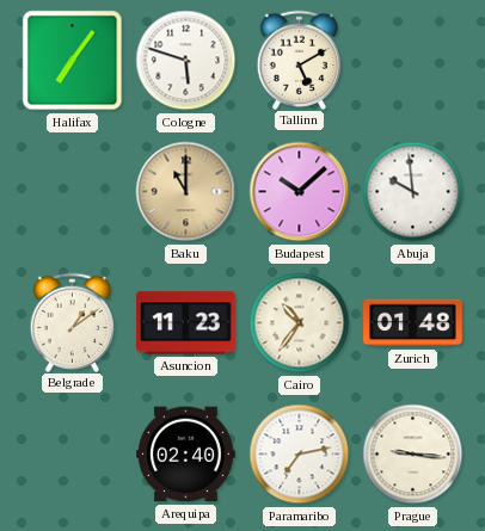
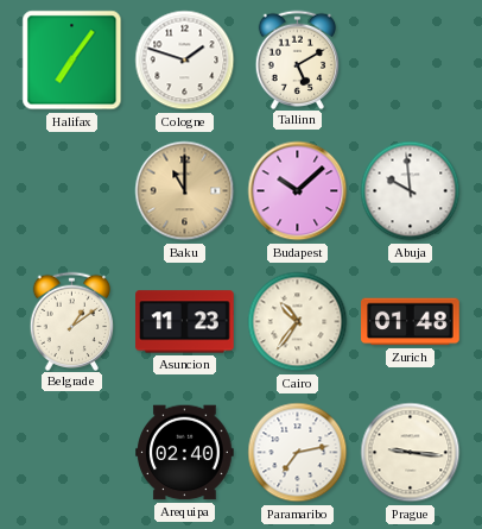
Cologne: 5:48 -> 1:48
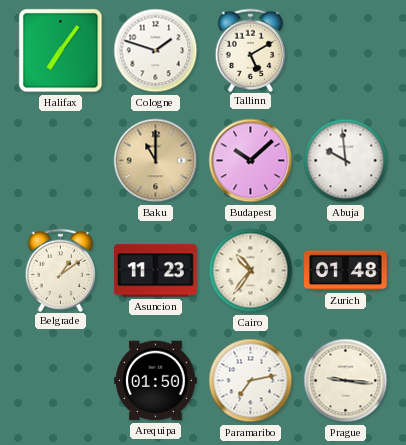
Arequipa: 02:40 -> 01:50
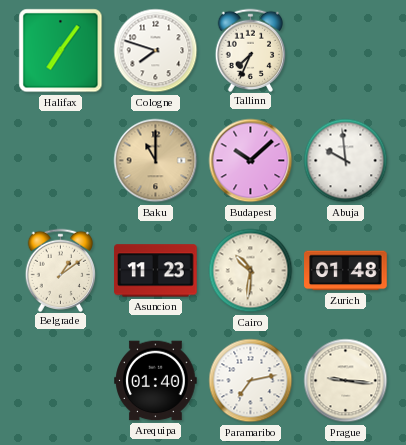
Cologne: 1:48 -> 7:48
Tallinn: 5:10 -> 7:34
Cairo: 10:36 -> 10:31
Arequipa: 01:50 -> 01:40
